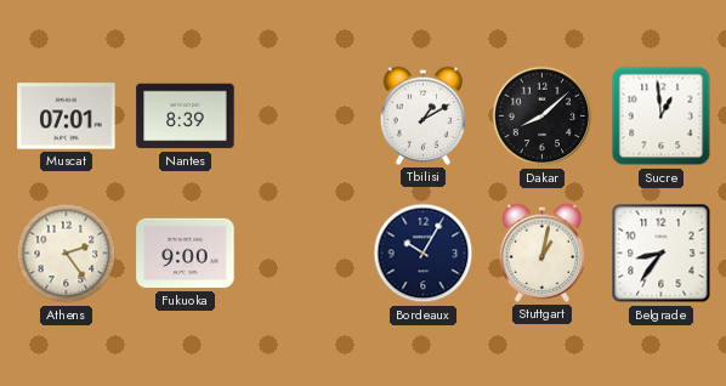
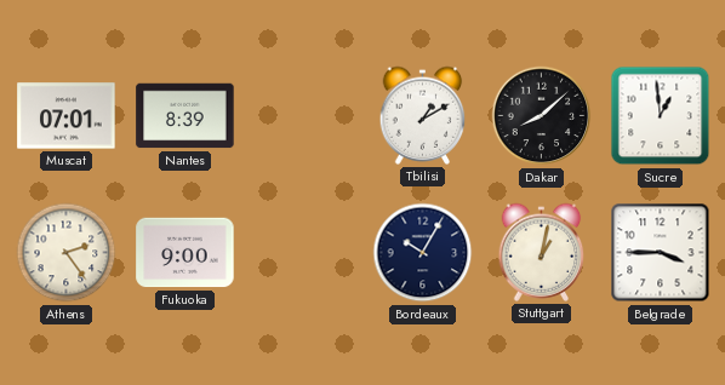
Belgrade: 8:36 -> 3:45
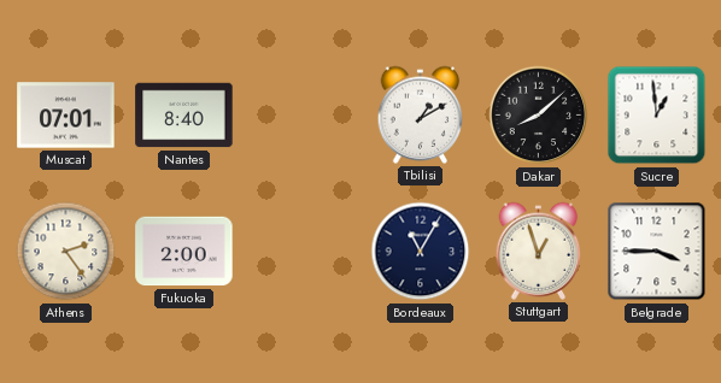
Nantes: 8:39 -> 8:40
Fukuoka: 9:00 -> 2:00
Bordeaux: 10:05 -> 11:05
Stuttgart: 1:02 -> 12:57
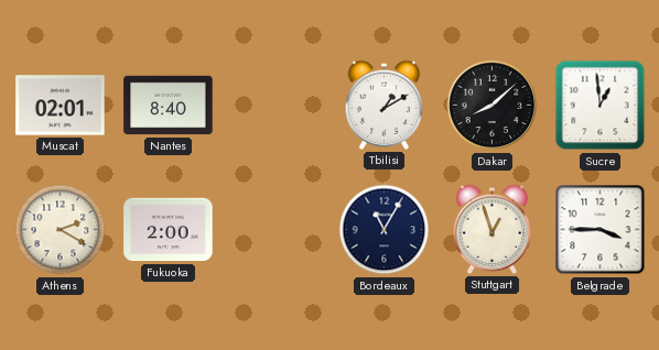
Muscat: 07:01 -> 02:01
Athens: 2:24 -> 2:20
